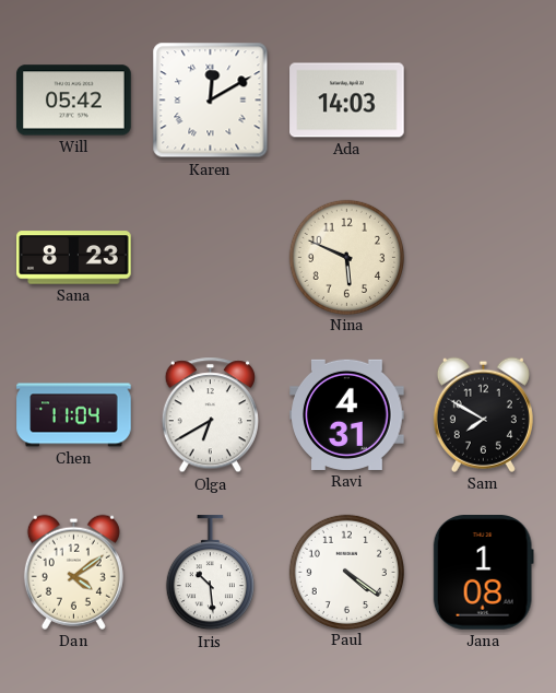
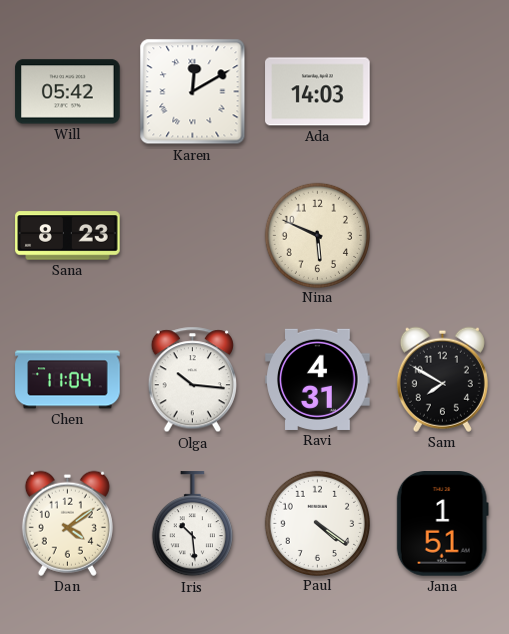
Olga: 6:40 -> 10:16
Jana: 1:08 -> 1:51
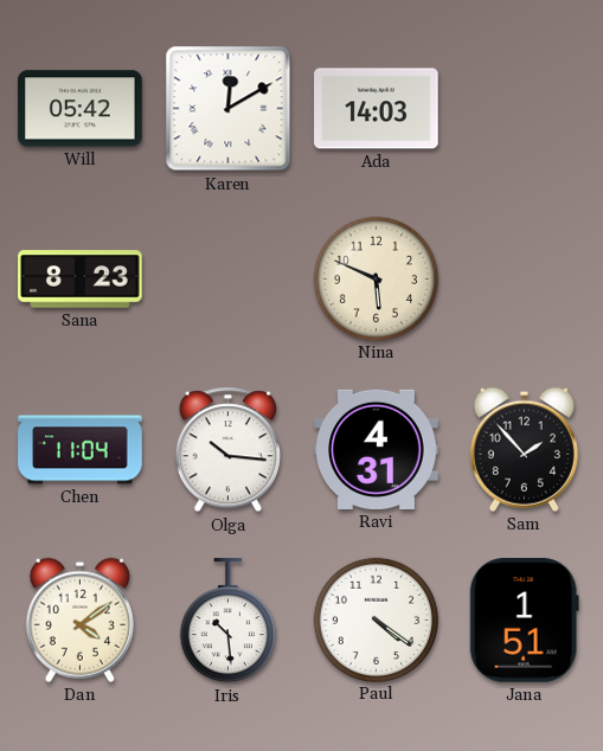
Sam: 7:50 -> 1:53
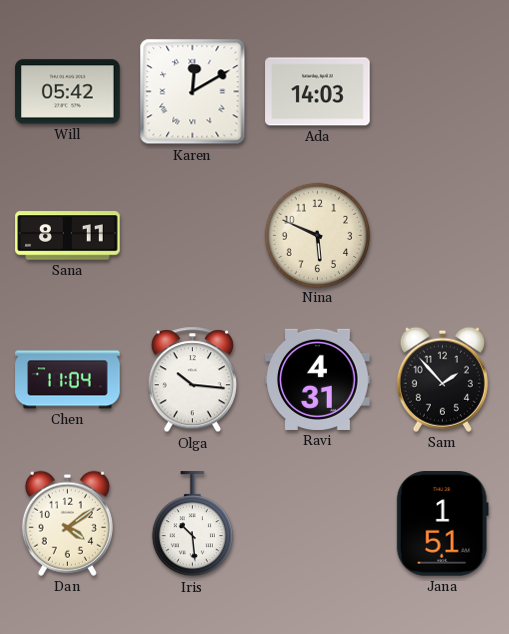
Sana: 8:23 -> 8:11
Paul: 4:21 -> none
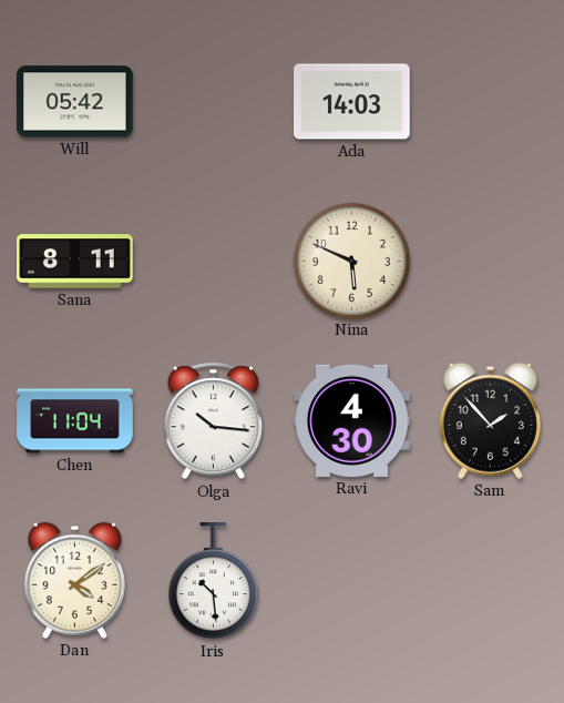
Karen: 12:10 -> none
Ravi: 4:31 -> 4:30
Jana: 1:51 -> none
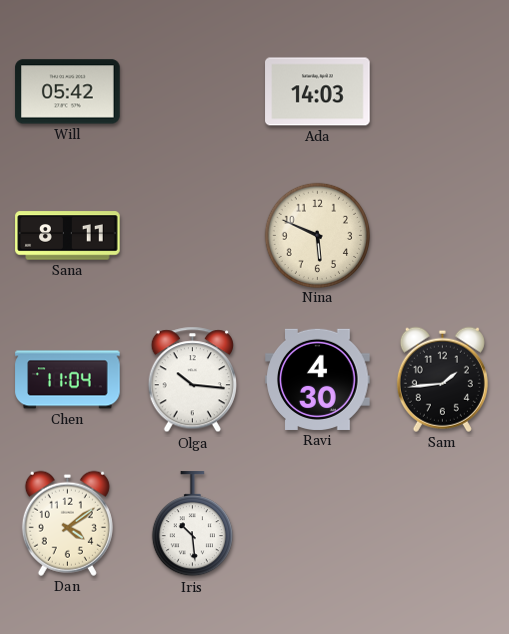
Sam: 1:53 -> 1:44
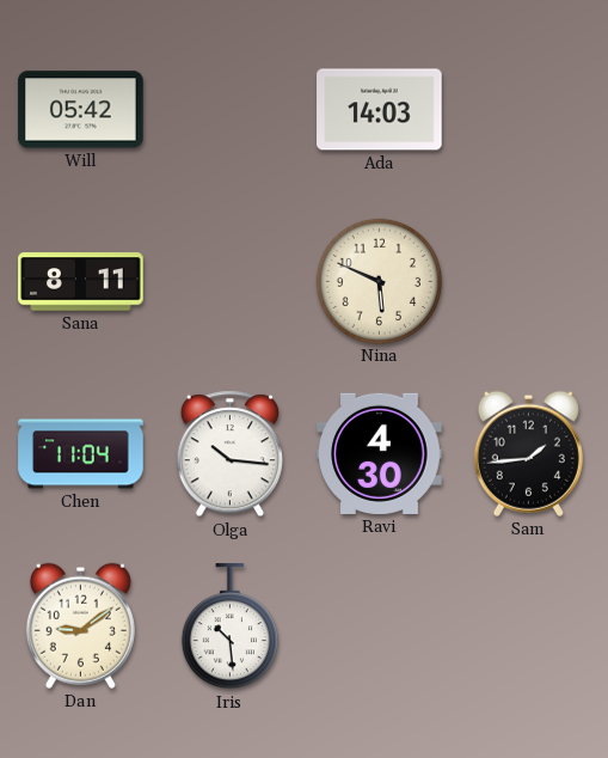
Dan: 4:09 -> 9:09
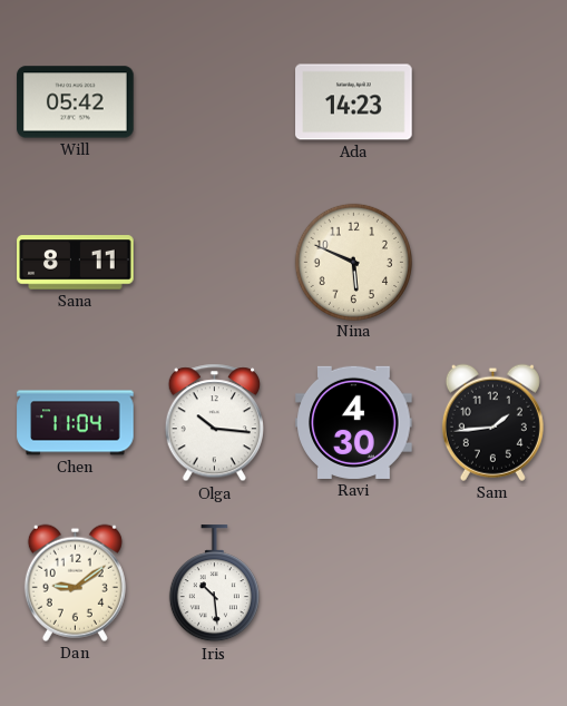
Ada: 14:03 -> 14:23
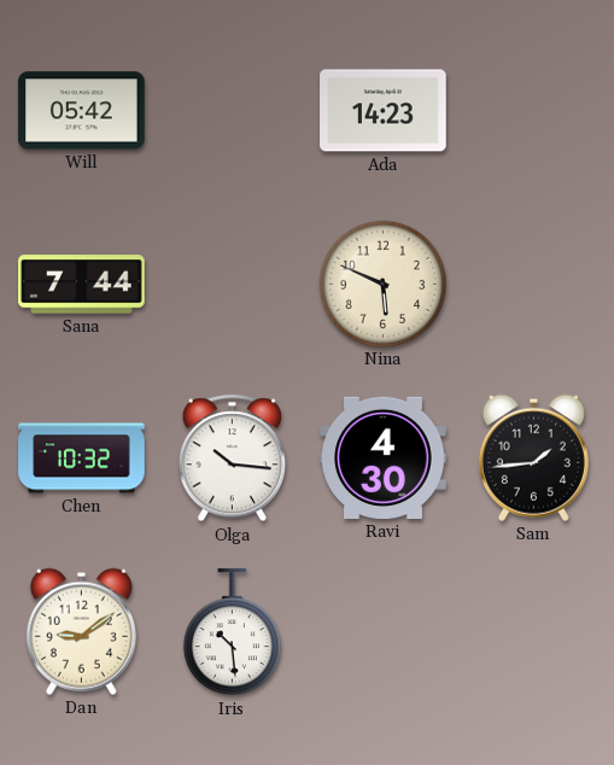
Sana: 8:11 -> 7:44
Chen: 11:04 -> 10:32
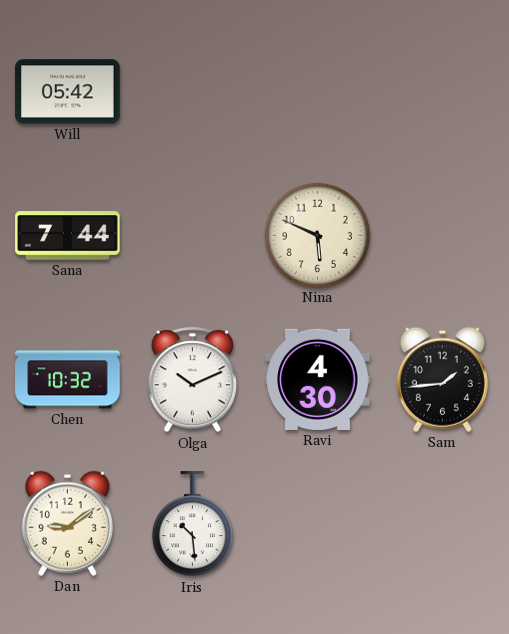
Ada: 14:23 -> none
Olga: 10:16 -> 10:11
